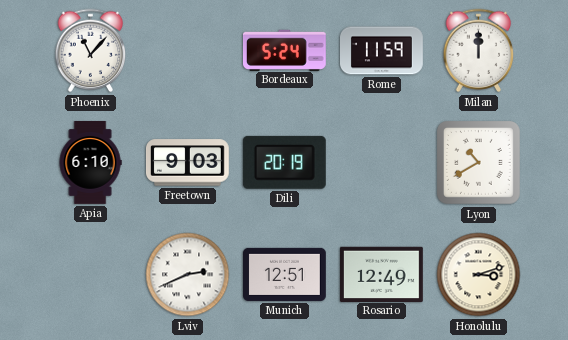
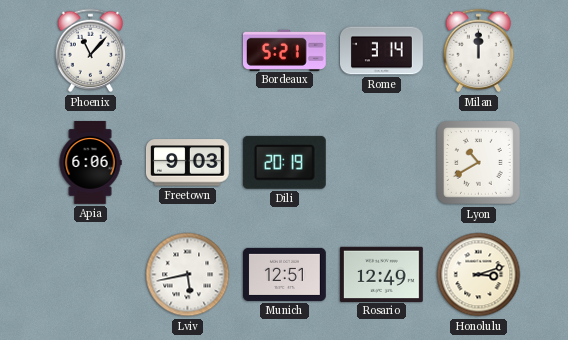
Bordeaux: 5:24 -> 5:21
Rome: 11:59 -> 3:14
Apia: 6:10 -> 6:06
Lviv: 2:41 -> 5:43
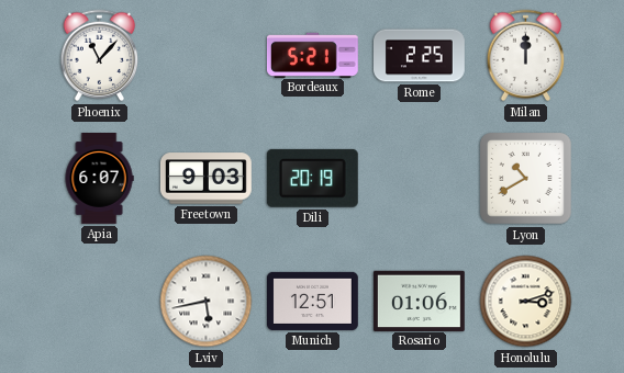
Rome: 3:14 -> 2:25
Apia: 6:06 -> 6:07
Rosario: 12:49 -> 01:06
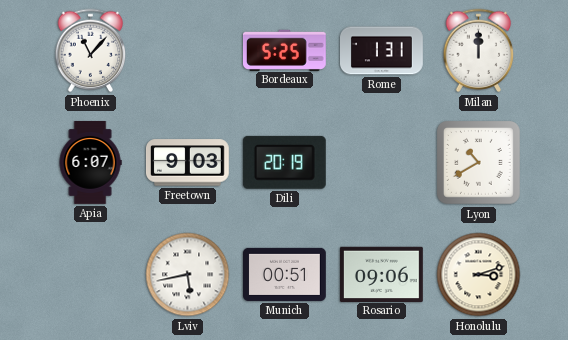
Bordeaux: 5:21 -> 5:25
Rome: 2:25 -> 1:31
Munich: 12:51 -> 00:51
Rosario: 01:06 -> 09:06
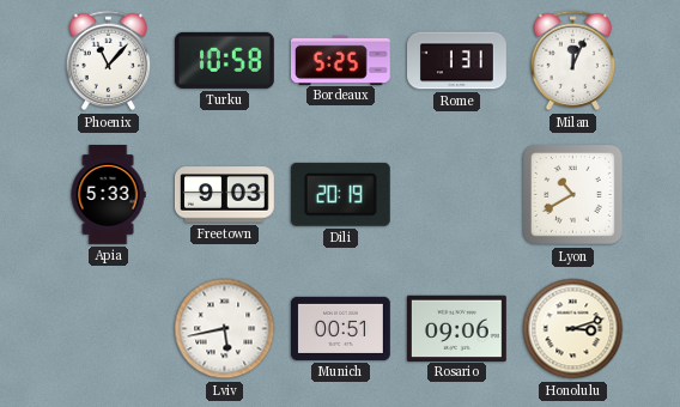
Turku: none -> 10:58
Milan: 12:00 -> 12:04
Apia: 6:07 -> 5:33
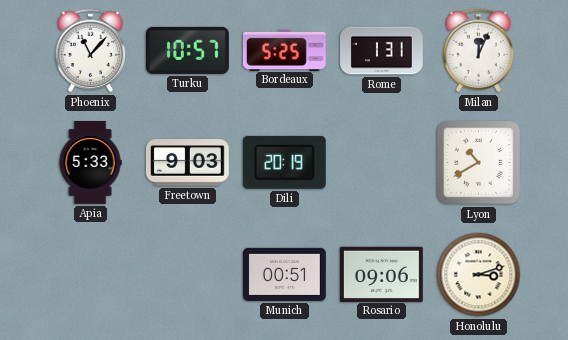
Turku: 10:58 -> 10:57
Lviv: 5:43 -> none
